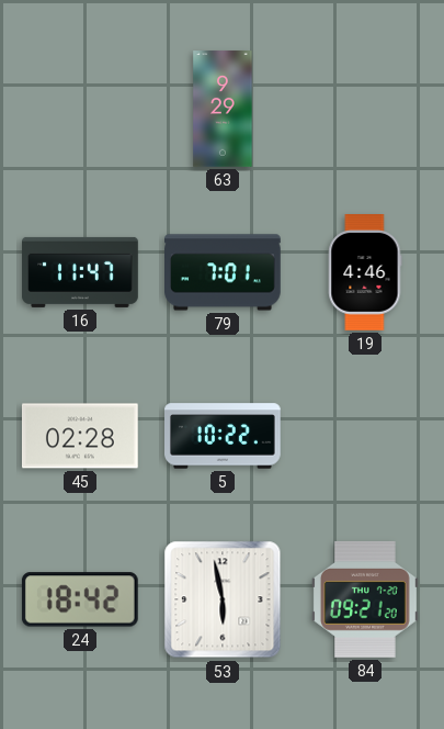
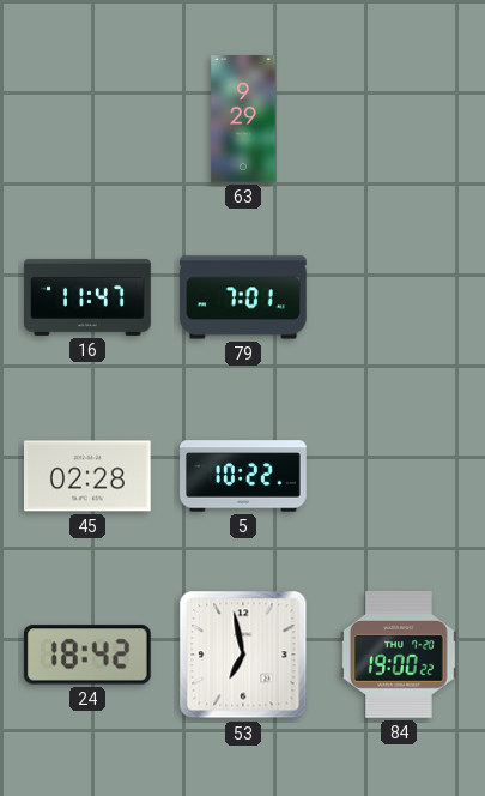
19: 4:46 -> none
53: 5:58 -> 6:58
84: 09:21 -> 19:00
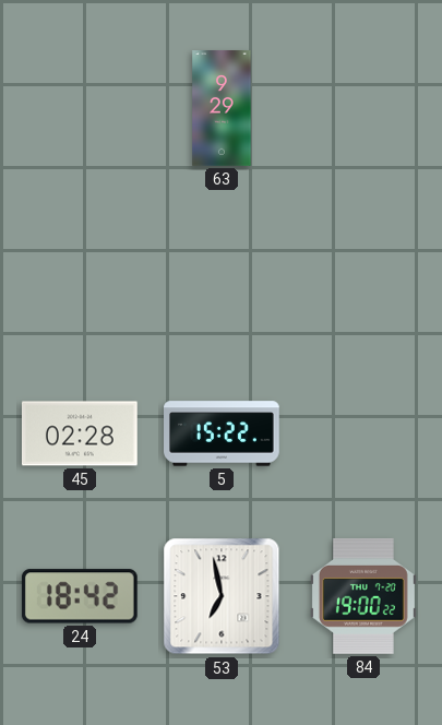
16: 11:47 -> none
79: 7:01 -> none
5: 10:22 -> 15:22
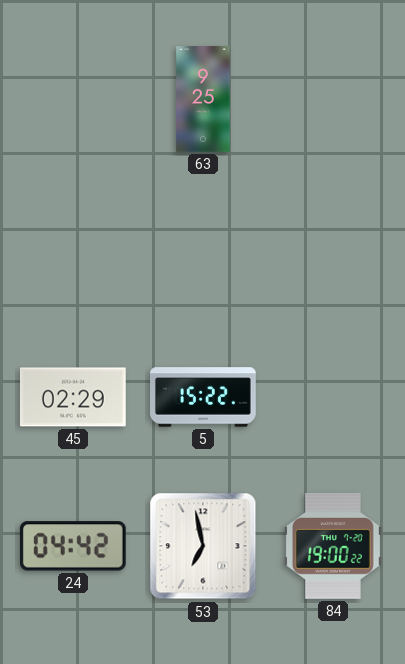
63: 9:29 -> 9:25
45: 02:28 -> 02:29
24: 18:42 -> 04:42
